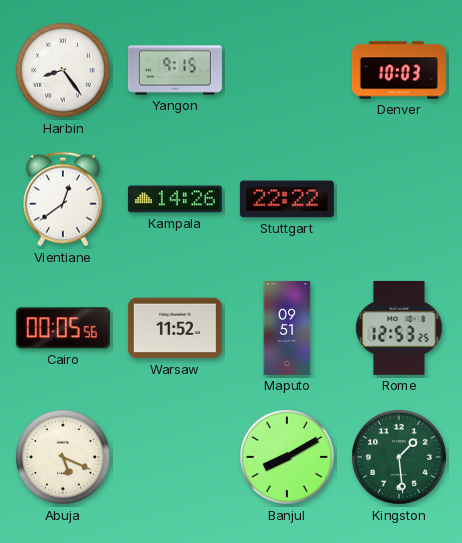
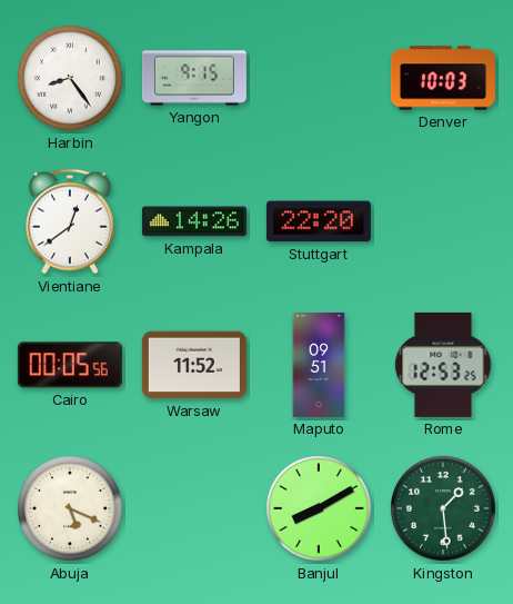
Stuttgart: 22:22 -> 22:20
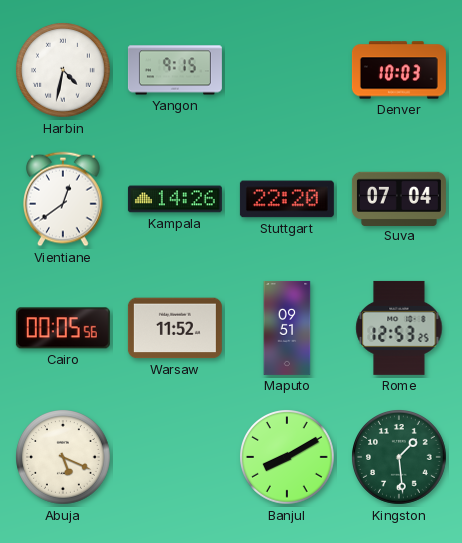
Harbin: 8:24 -> 4:32
Suva: none -> 07:04
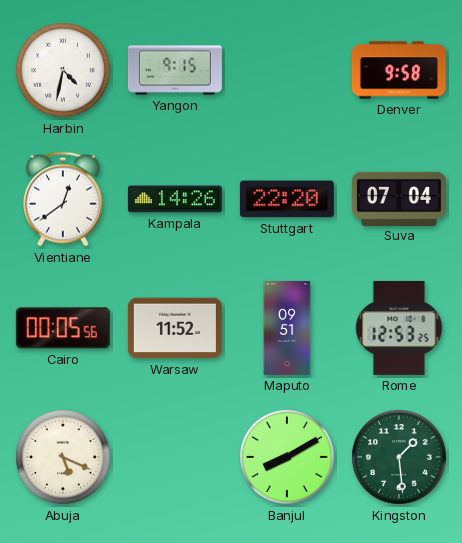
Denver: 10:03 -> 9:58
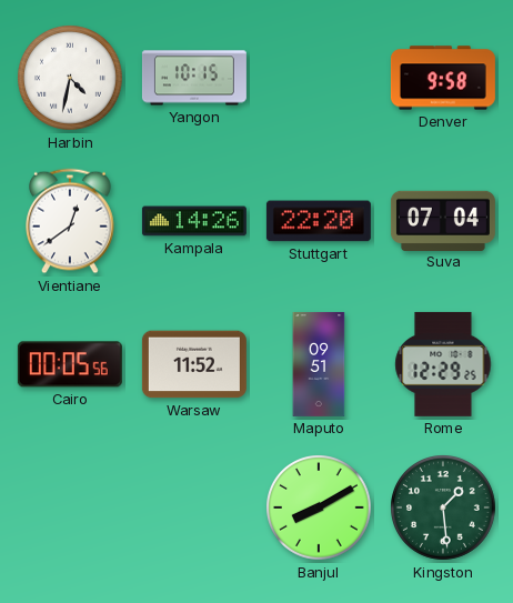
Yangon: 9:15 -> 10:15
Rome: 12:53 -> 12:29
Abuja: 5:19 -> none
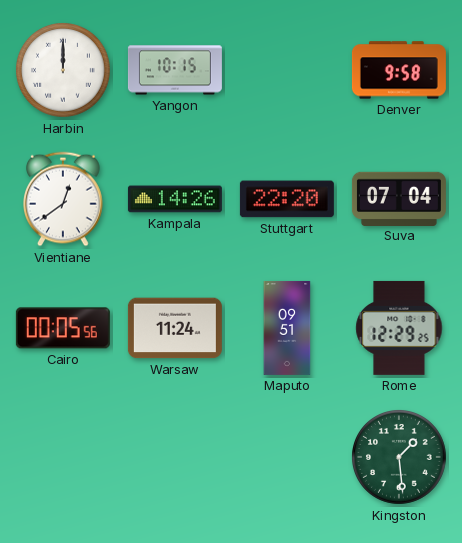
Harbin: 4:32 -> 12:00
Warsaw: 11:52 -> 11:24
Banjul: 8:10 -> none
